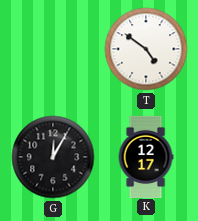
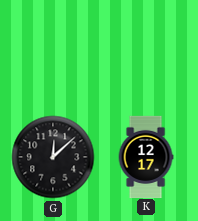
T: 4:51 -> none
G: 12:05 -> 12:08
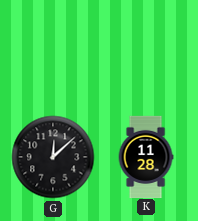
K: 12:17 -> 11:28
